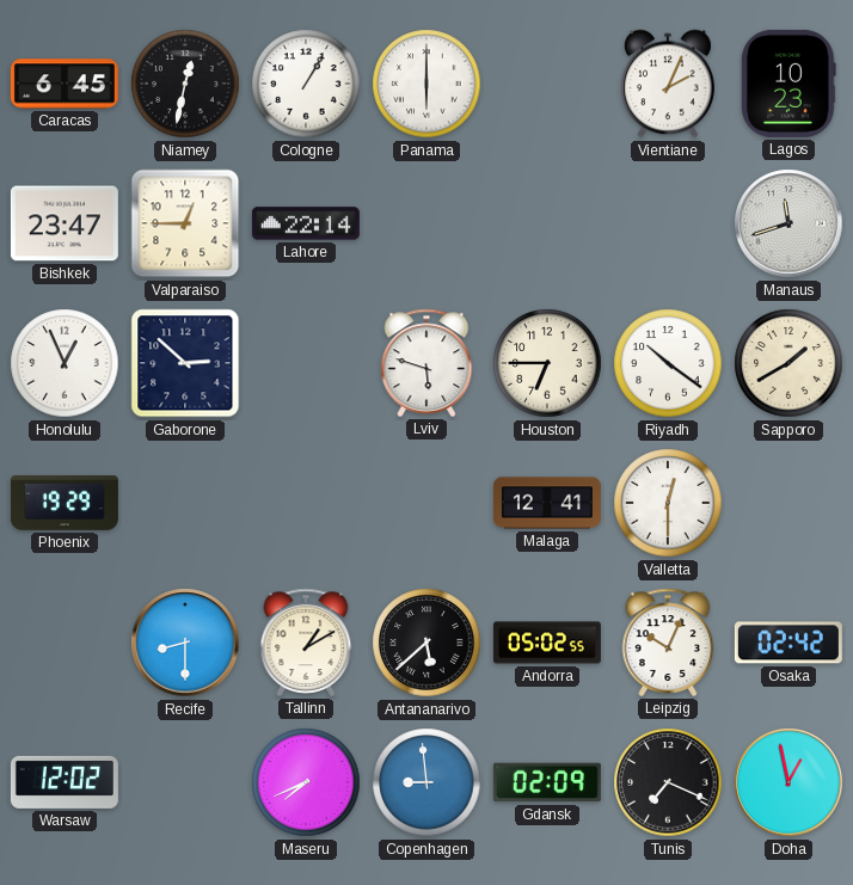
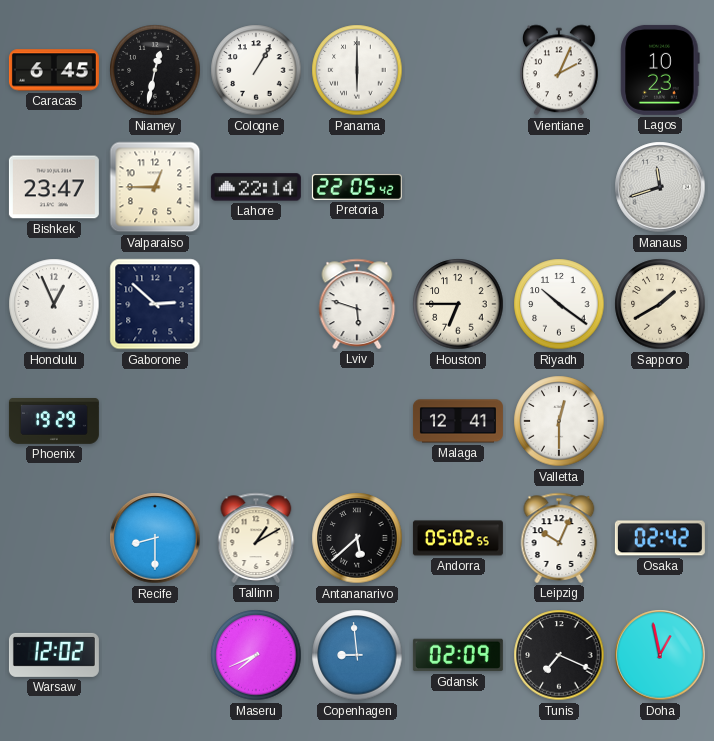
Pretoria: none -> 22:05
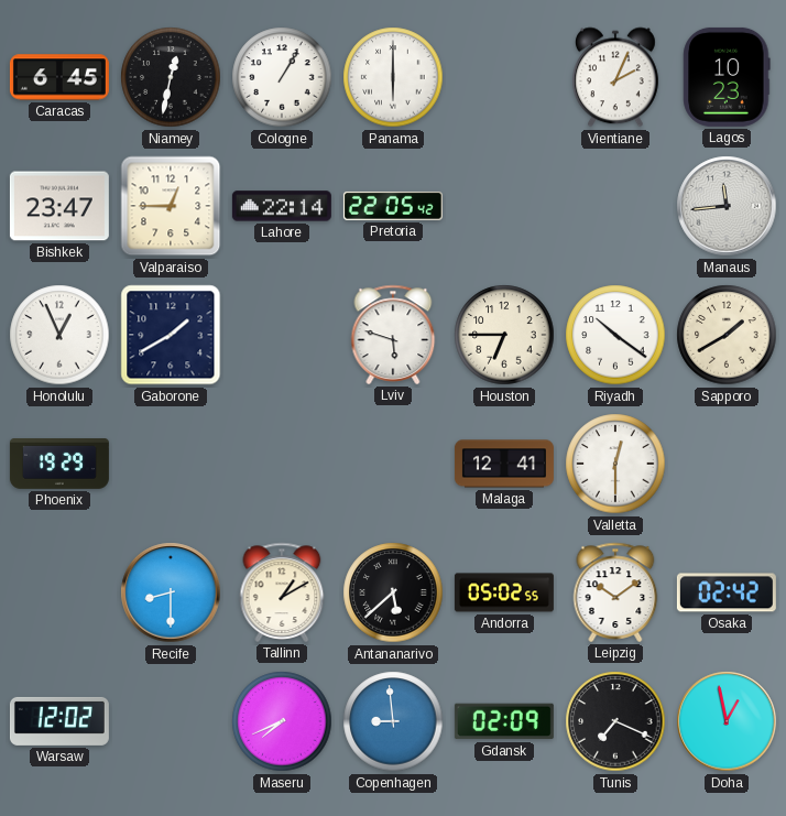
Manaus: 11:42 -> 11:44
Gaborone: 2:52 -> 1:40
Leipzig: 10:04 -> 10:09
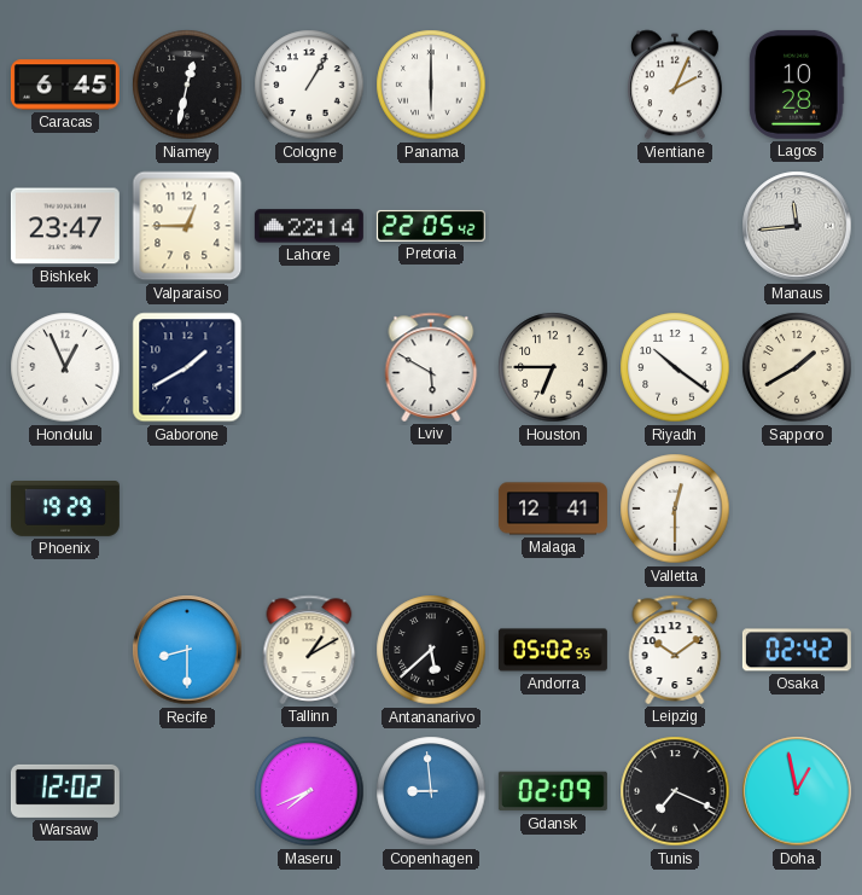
Lagos: 10:23 -> 10:28
Lviv: 5:48 -> 5:50
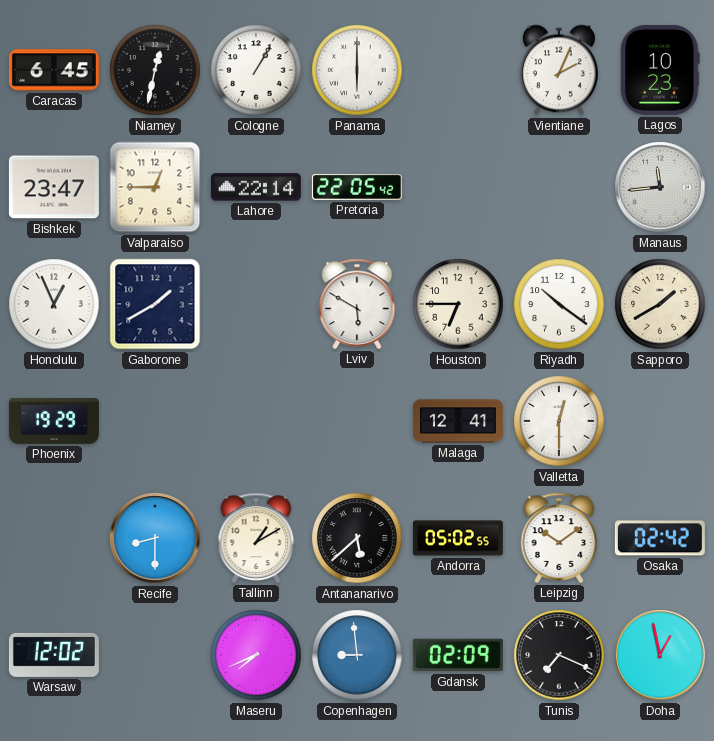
Lagos: 10:28 -> 10:23
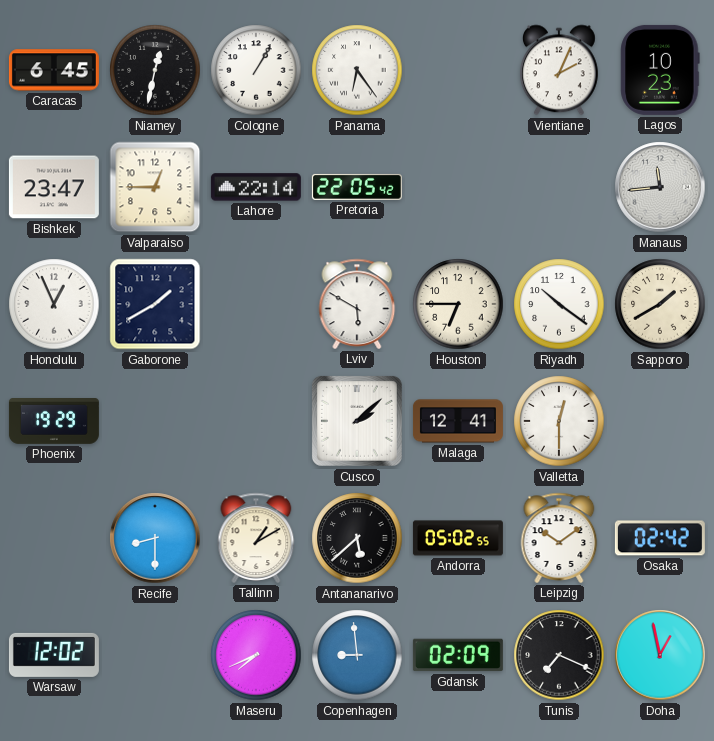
Panama: 6:00 -> 6:24
Cusco: none -> 2:08
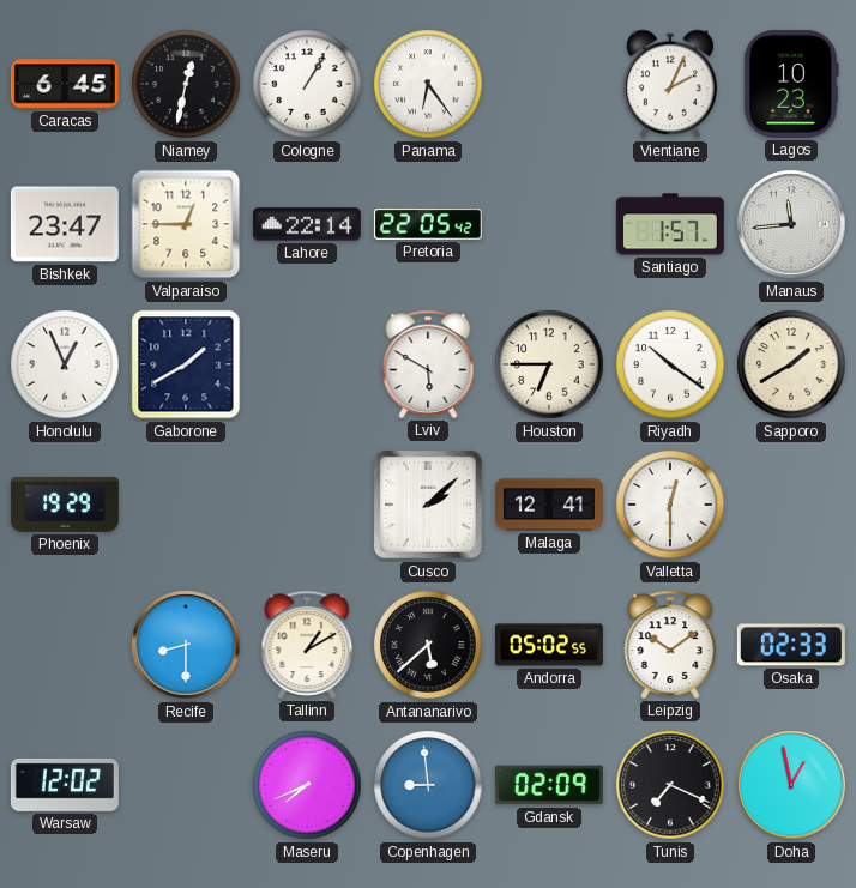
Santiago: none -> 1:57
Osaka: 02:42 -> 02:33
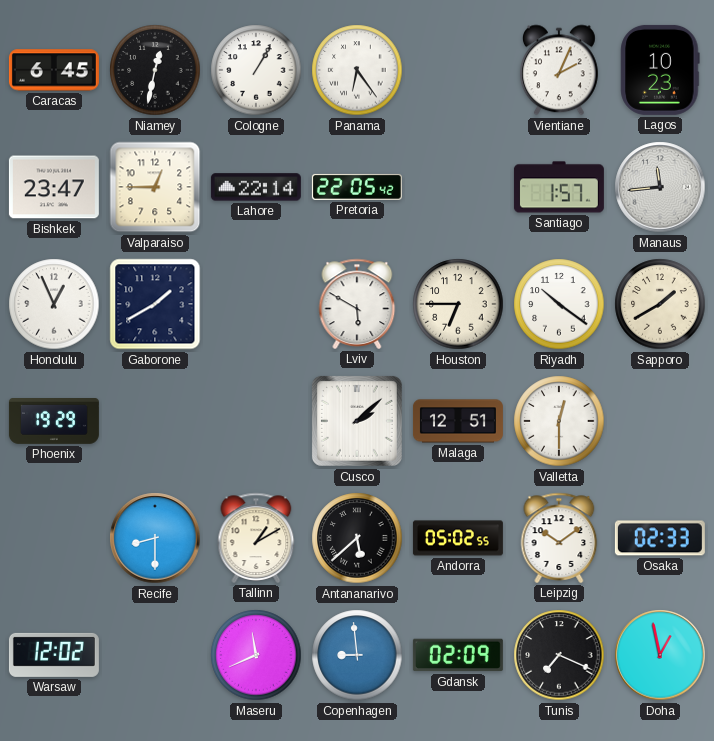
Malaga: 12:41 -> 12:51
Maseru: 7:41 -> 11:41
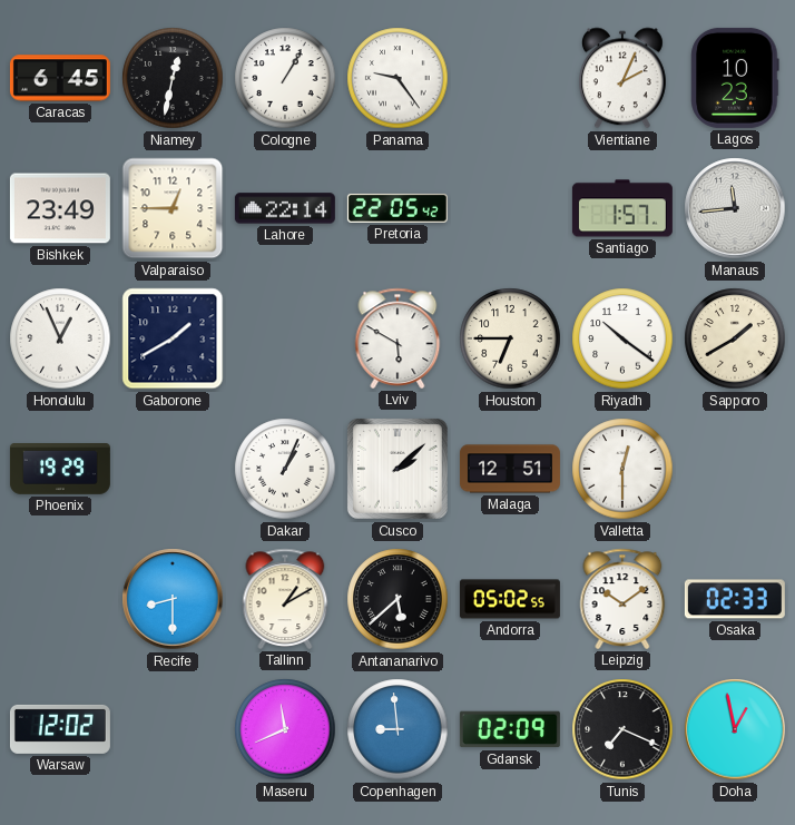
Panama: 6:24 -> 9:24
Bishkek: 23:47 -> 23:49
Dakar: none -> 1:04
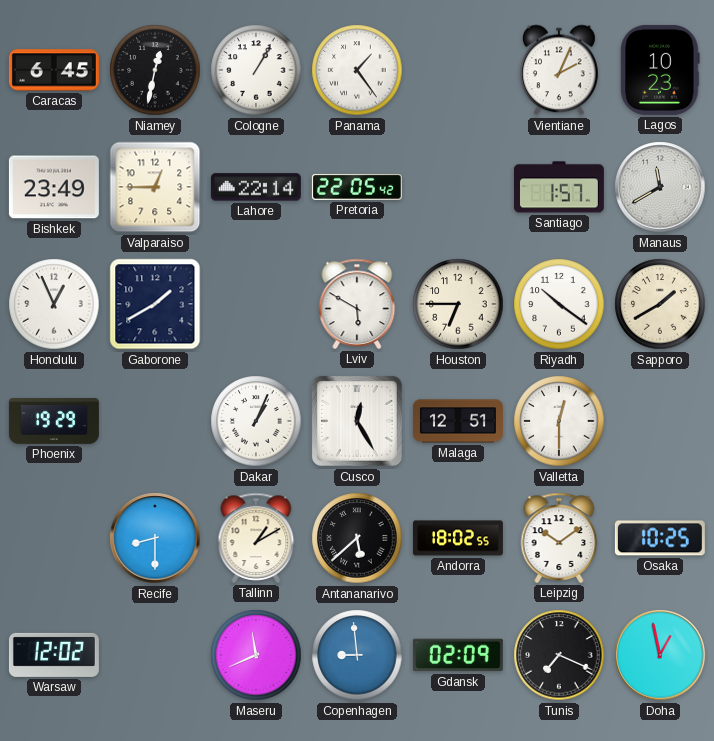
Panama: 9:24 -> 1:24
Manaus: 11:44 -> 11:40
Cusco: 2:08 -> 12:25
Andorra: 05:02 -> 18:02
Osaka: 02:33 -> 10:25
